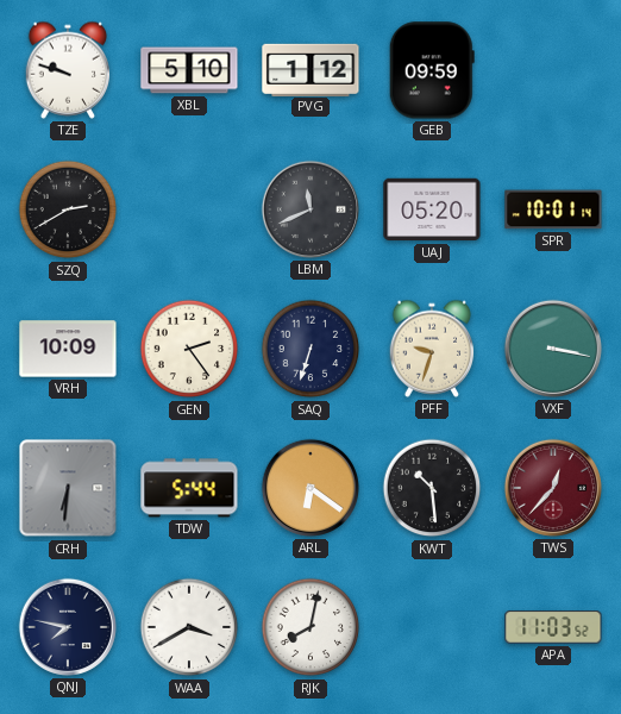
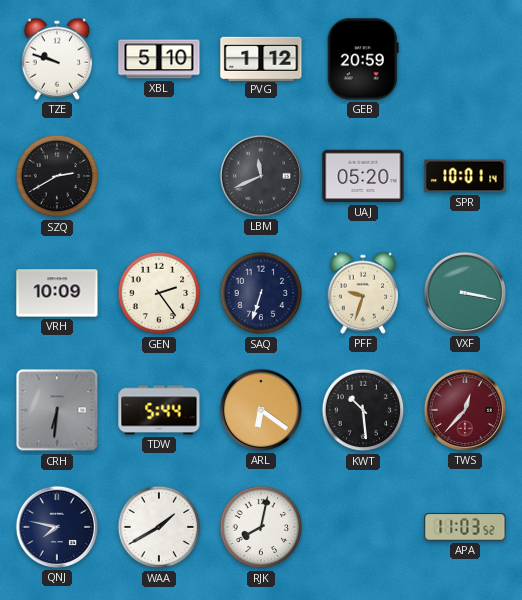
GEB: 09:59 -> 20:59
WAA: 3:40 -> 1:40
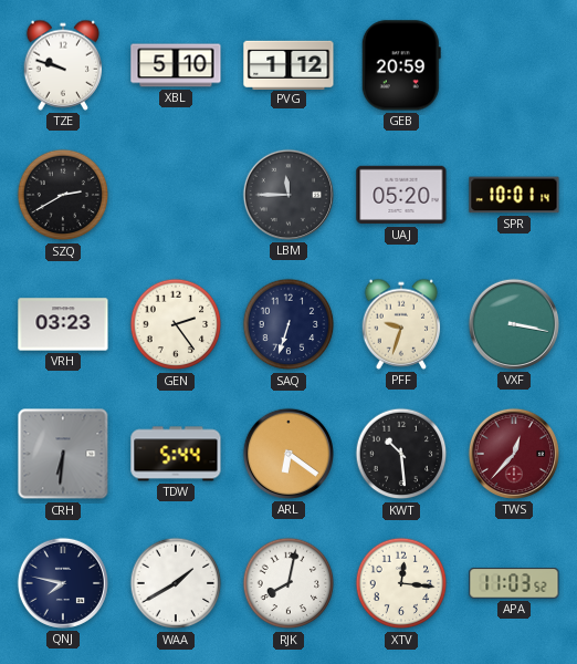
LBM: 11:41 -> 11:45
VRH: 10:09 -> 03:23
XTV: none -> 12:16
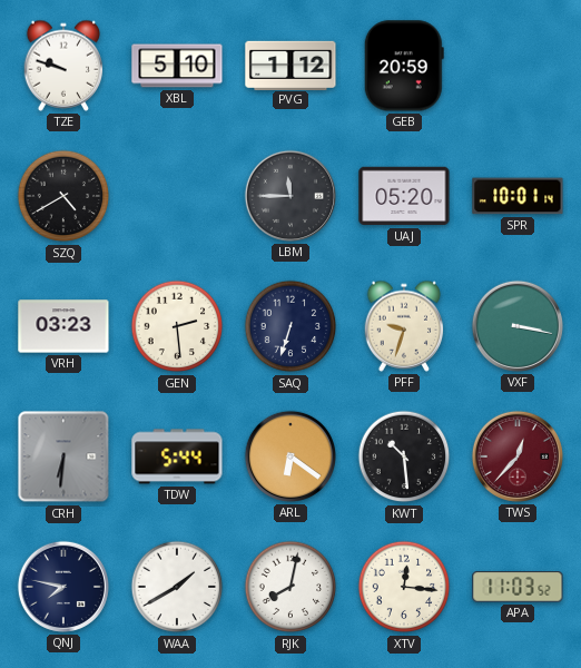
SZQ: 2:40 -> 4:40
GEN: 2:24 -> 2:29
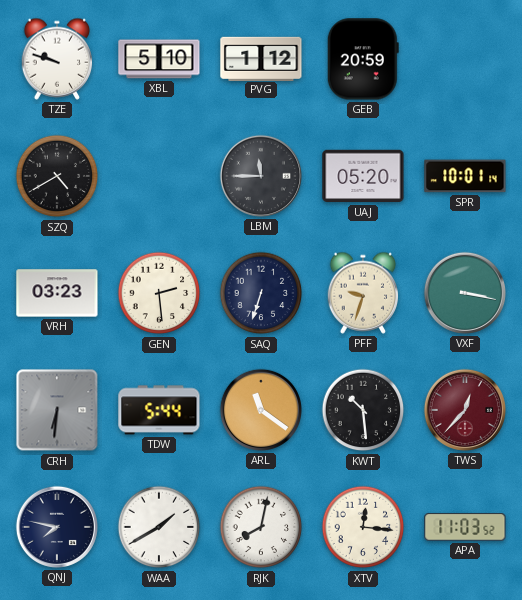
ARL: 6:21 -> 11:21
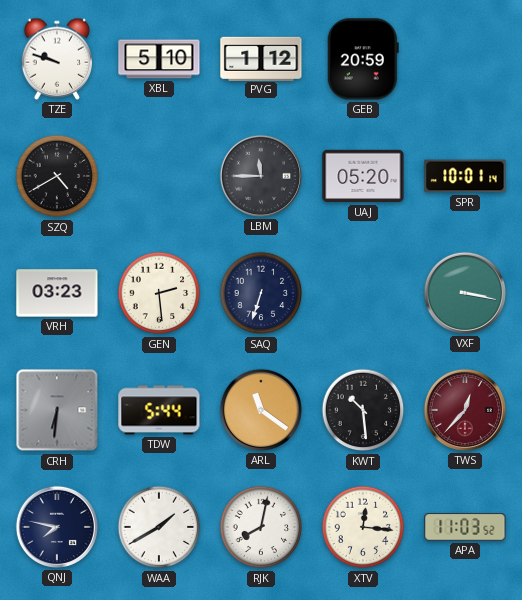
PFF: 9:33 -> none
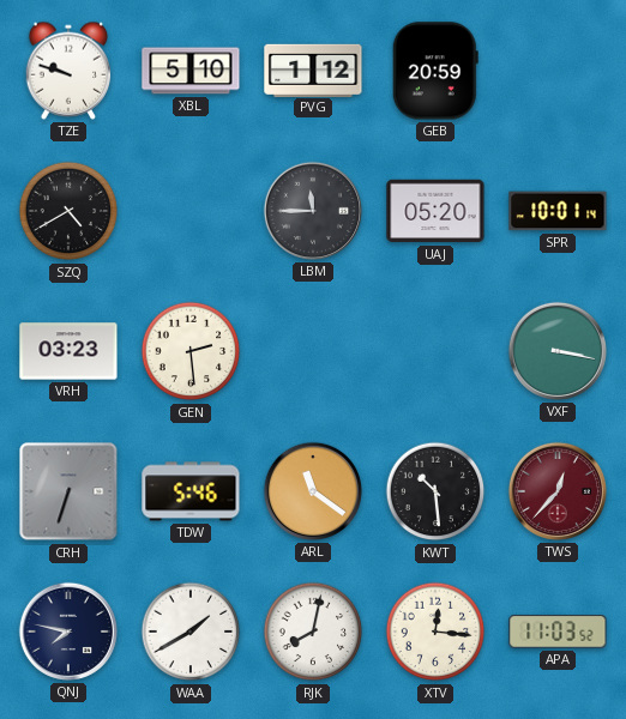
SAQ: 6:33 -> none
CRH: 6:31 -> 6:33
TDW: 5:44 -> 5:46
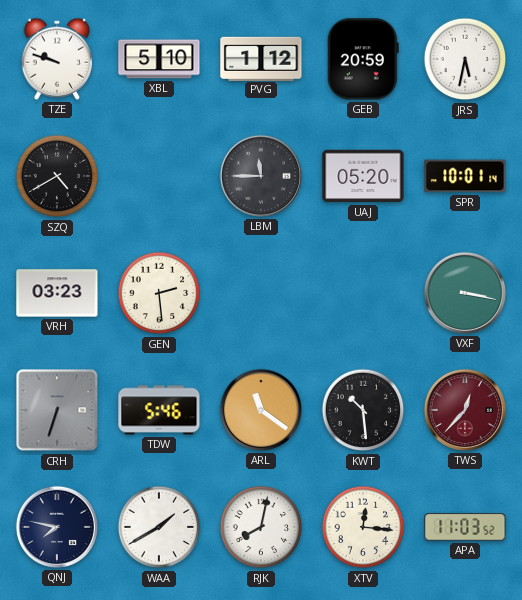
JRS: none -> 5:32
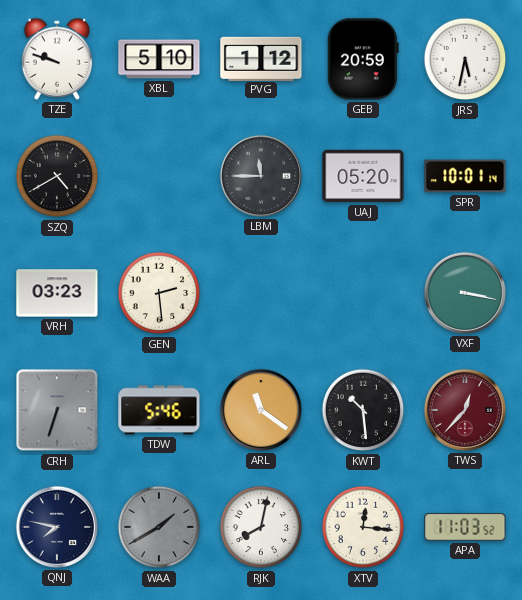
WAA dial: white -> grey
